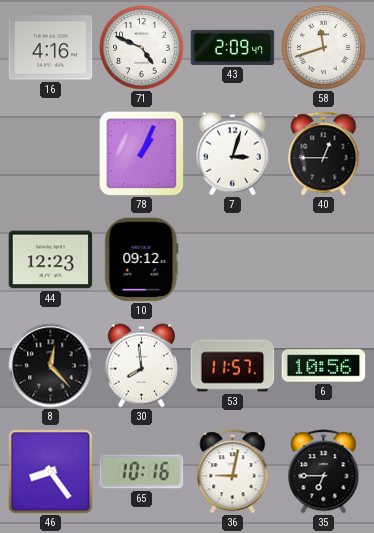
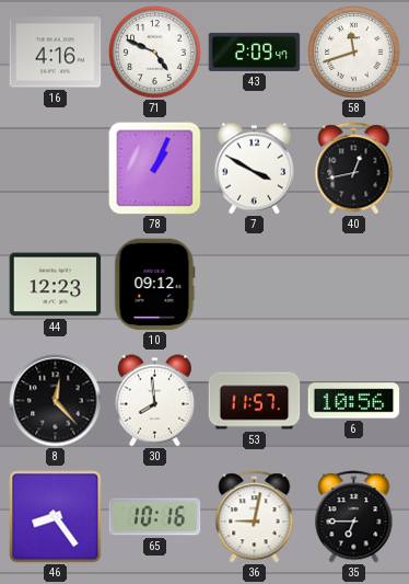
7: 3:03 -> 3:50
40: 12:45 -> 12:43
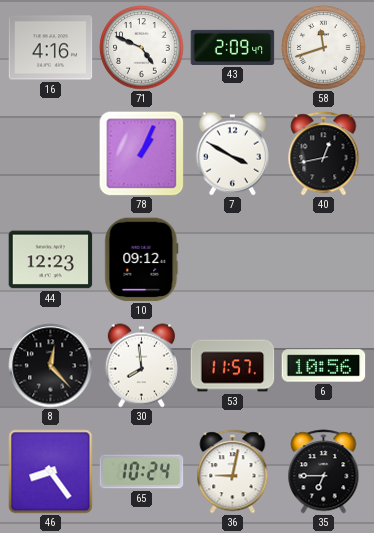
65: 10:16 -> 10:24
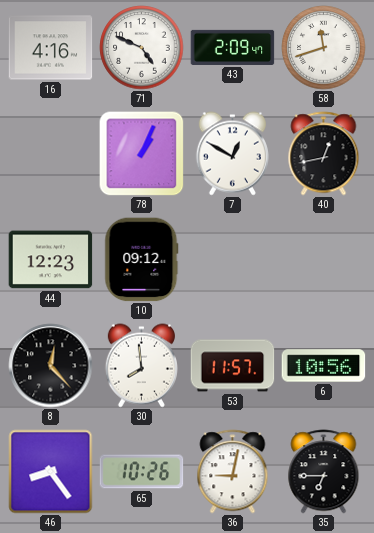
7: 3:50 -> 12:50
65: 10:24 -> 10:26
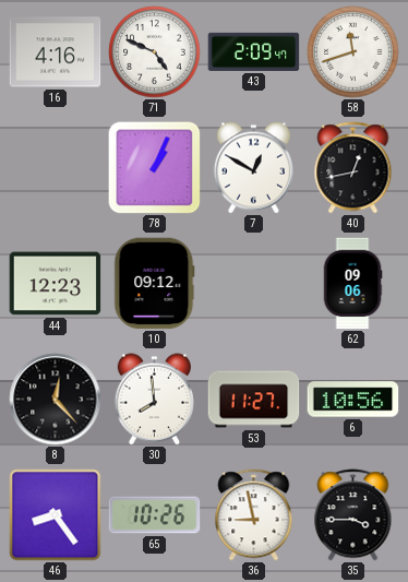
62: none -> 09:06
53: 11:57 -> 11:27
36: 9:02 -> 8:58
35: 6:45 -> 3:45
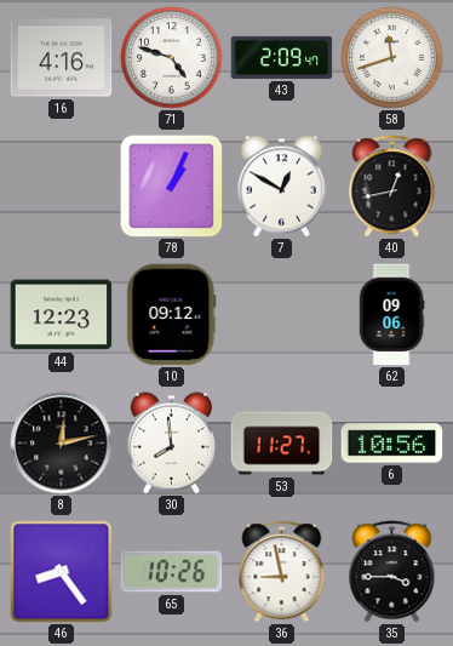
71: 4:49 -> 4:48
8: 12:23 -> 12:13
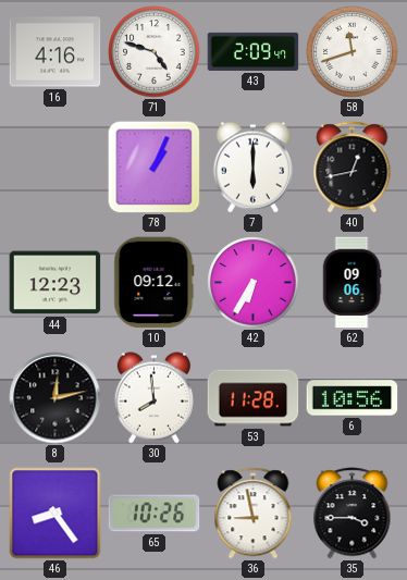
7: 12:50 -> 6:00
42: none -> 6:35
53: 11:27 -> 11:28
